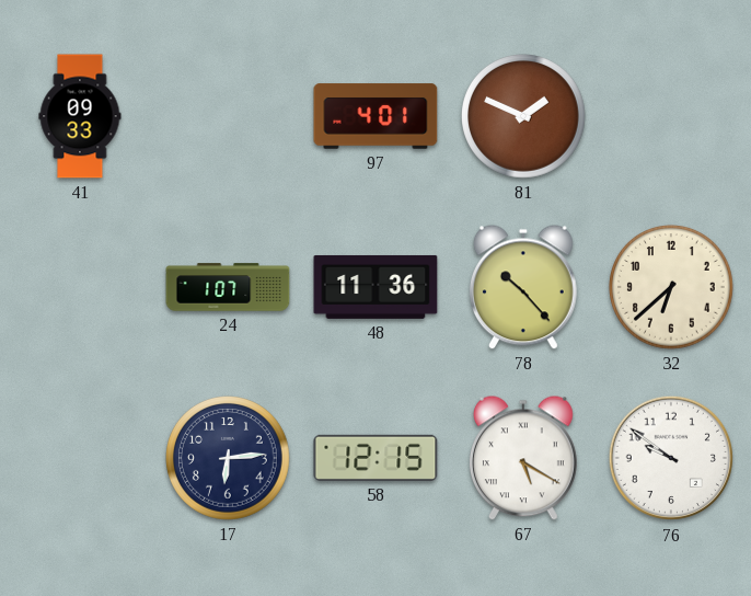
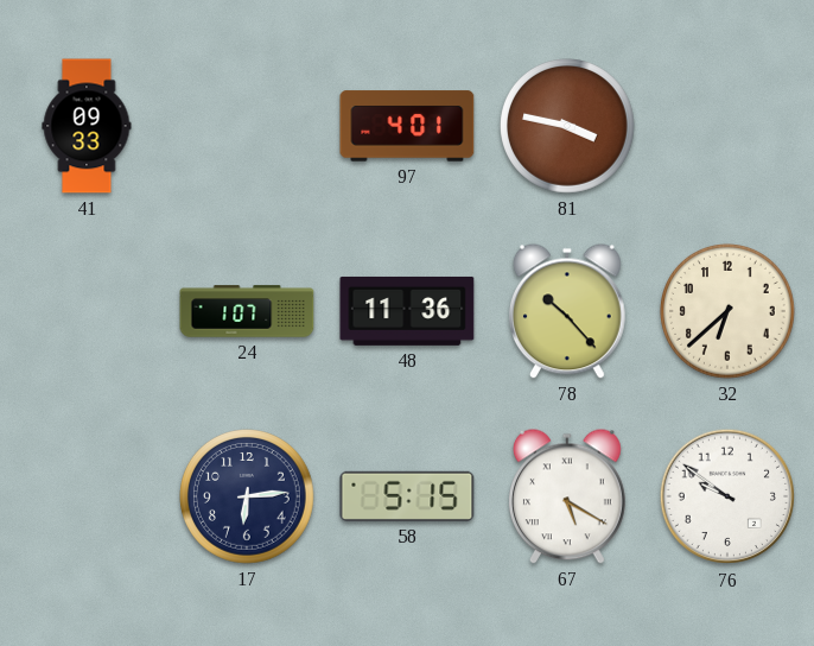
81: 1:49 -> 3:47
58: 12:15 -> 5:15
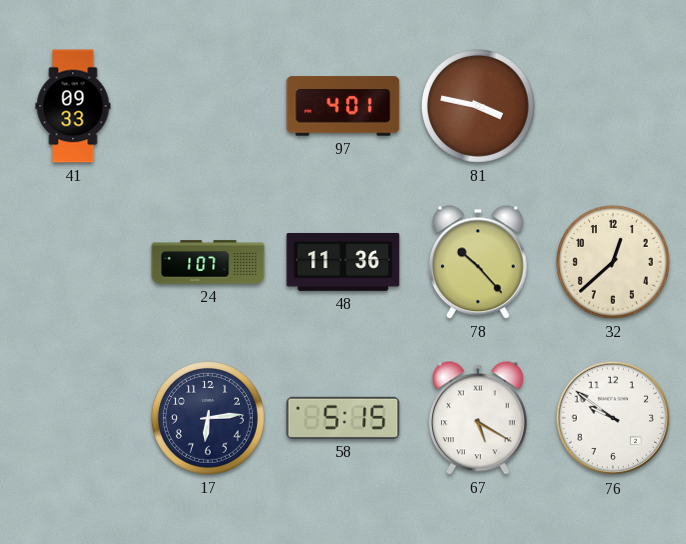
32: 6:38 -> 12:38
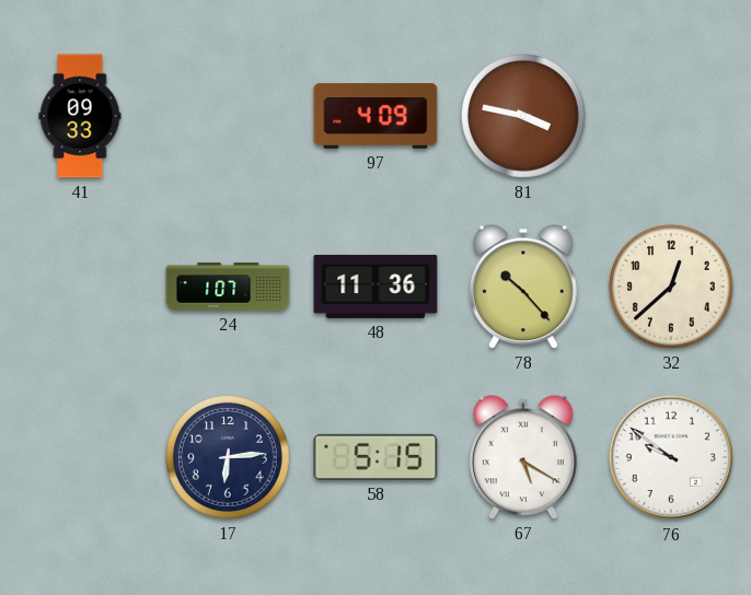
97: 4:01 -> 4:09
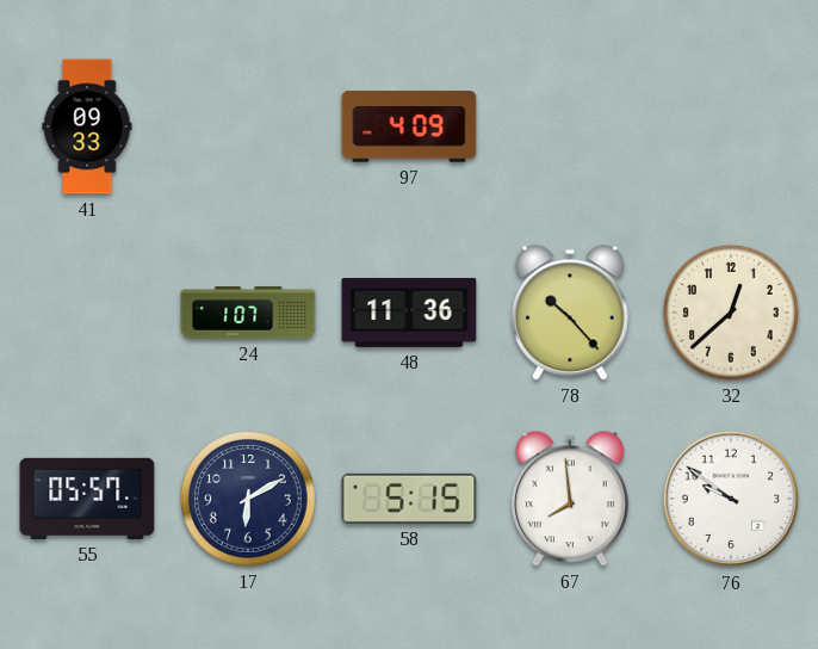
81: 3:47 -> none
55: none -> 05:57
17: 6:14 -> 6:10
67: 5:20 -> 7:59
